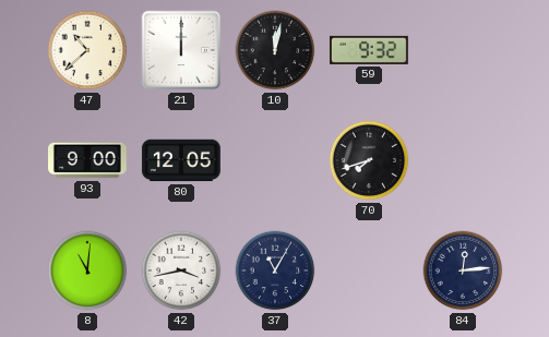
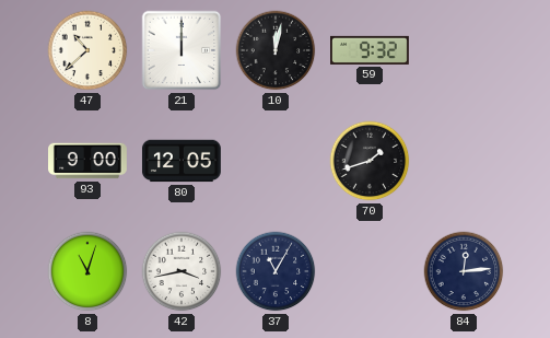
70: 7:42 -> 1:42
8: 11:01 -> 11:03
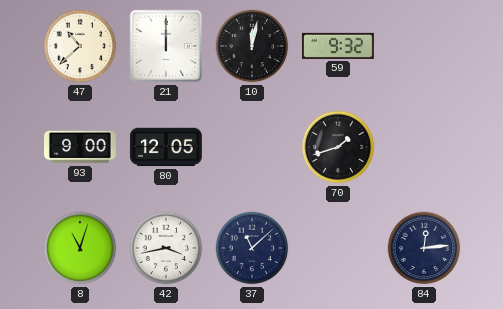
37: 11:05 -> 11:08
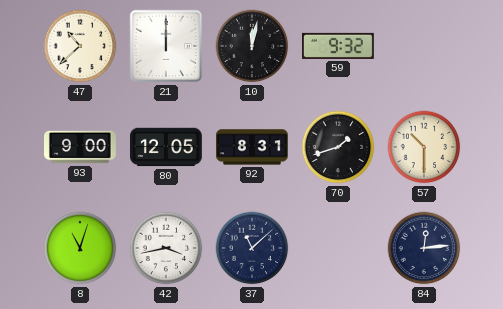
92: none -> 8:31
57: none -> 10:30
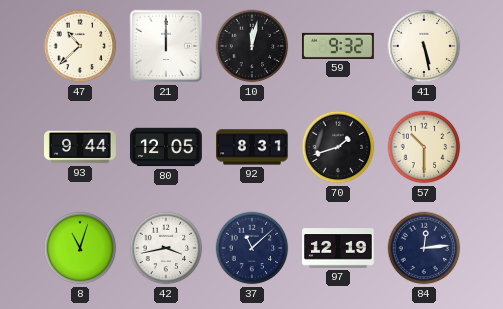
41: none -> 5:28
93: 9:00 -> 9:44
97: none -> 12:19
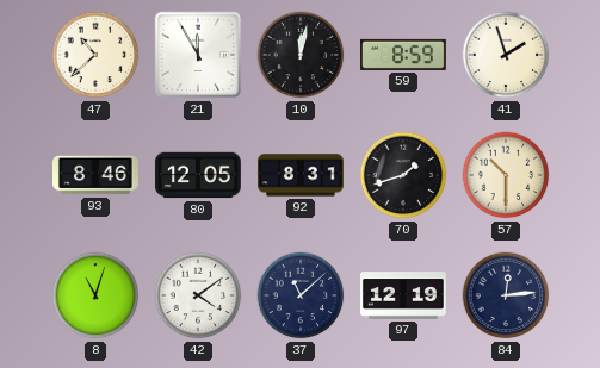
21: 12:00 -> 11:55
59: 9:32 -> 8:59
41: 5:28 -> 1:57
93: 9:44 -> 8:46
42: 3:43 -> 4:09
